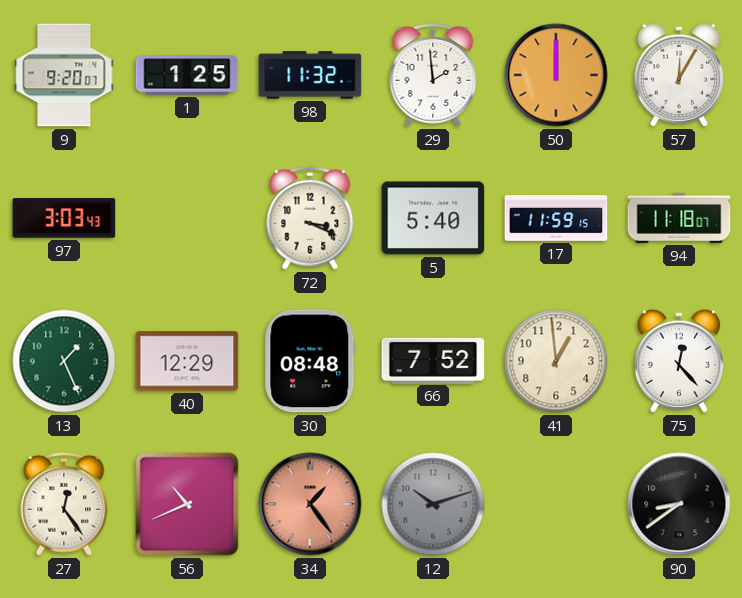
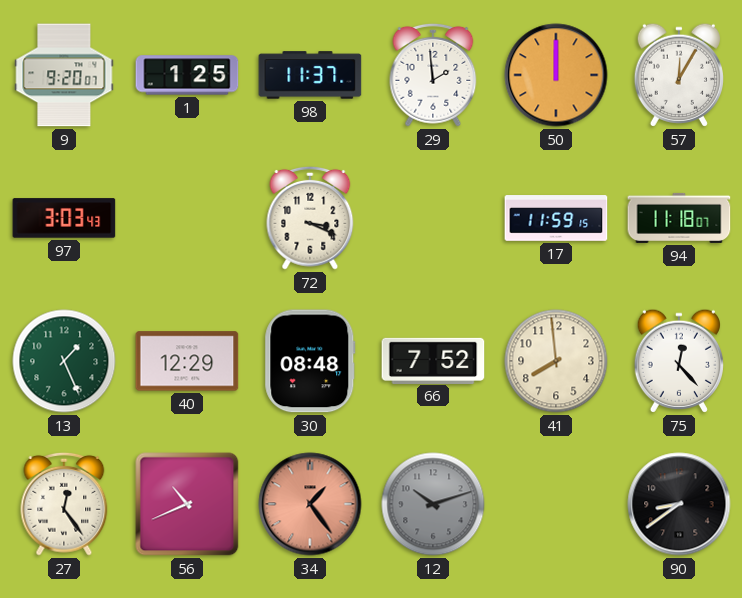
98: 11:32 -> 11:37
5: 5:40 -> none
41: 12:59 -> 7:59
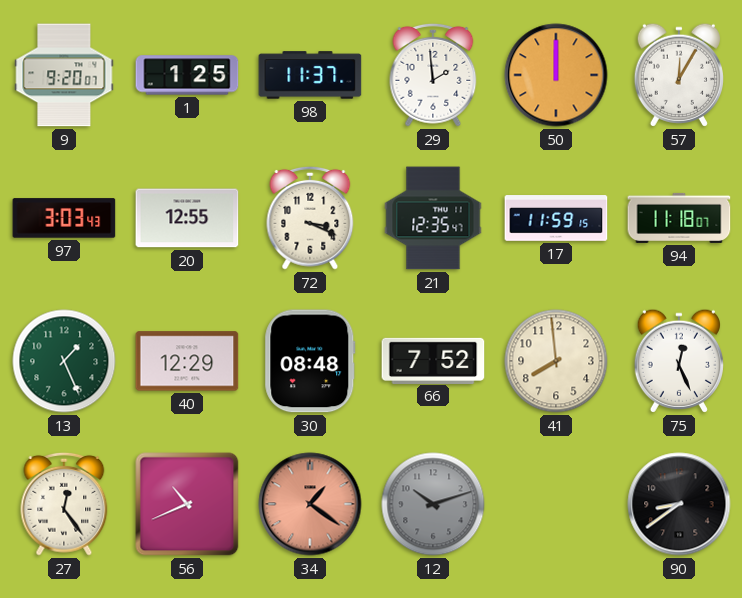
20: none -> 12:55
21: none -> 12:35
75: 12:23 -> 12:26
34: 1:24 -> 1:21
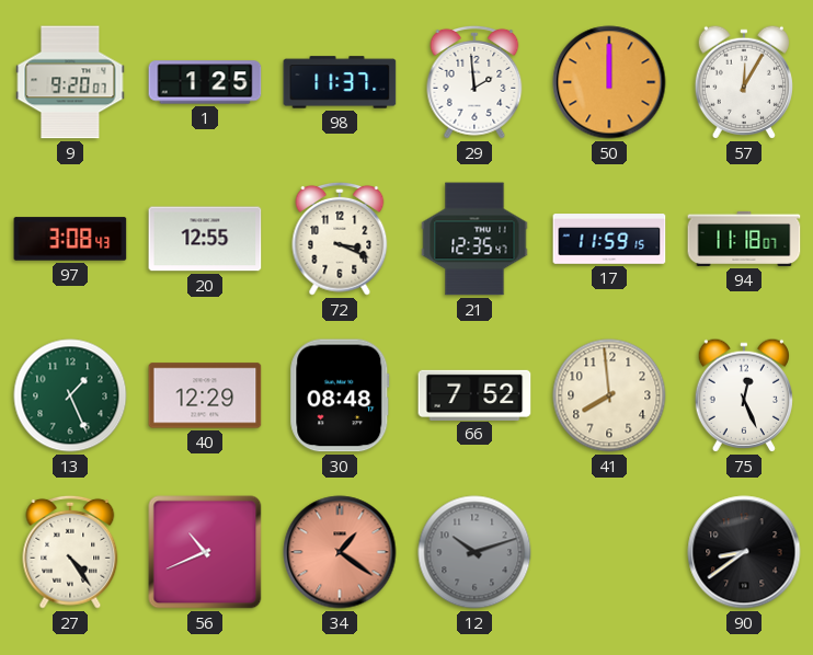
97: 3:03 -> 3:08
27: 12:24 -> 4:24
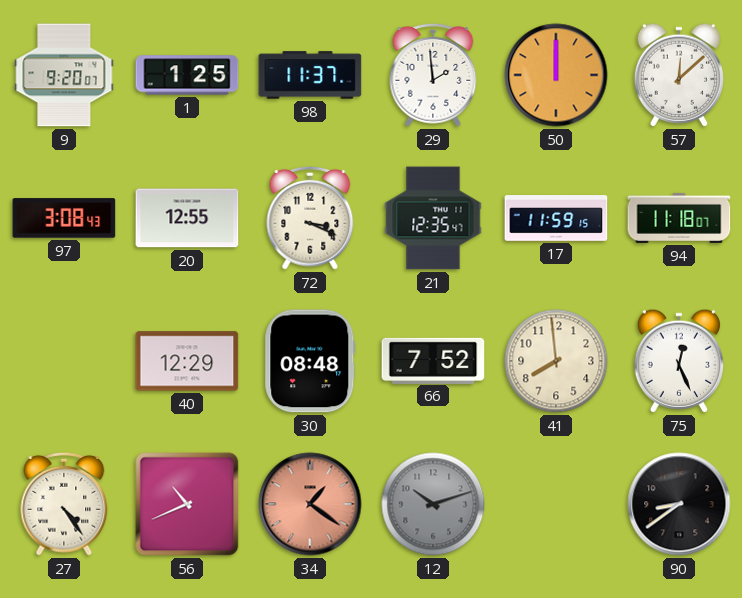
57: 12:05 -> 12:08
13: 1:26 -> none
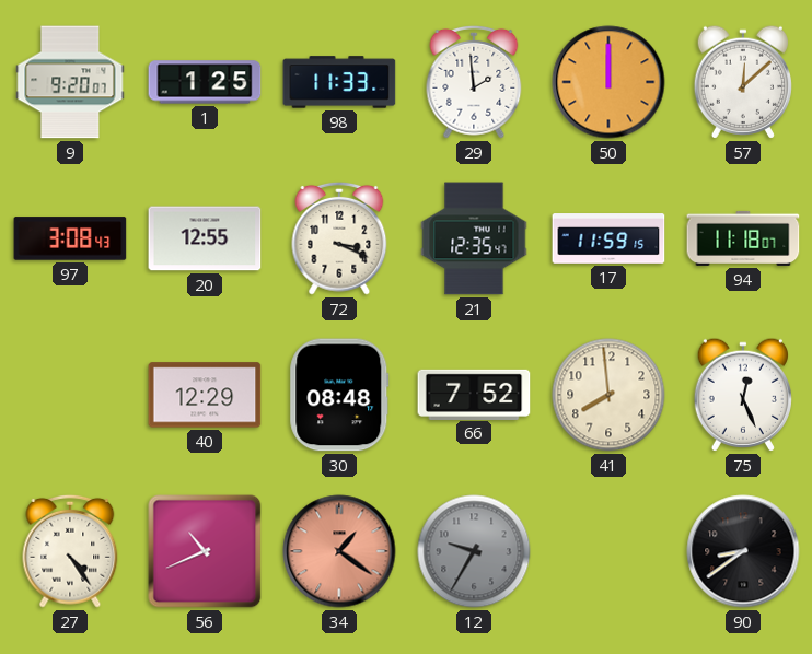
98: 11:37 -> 11:33
12: 10:12 -> 9:35
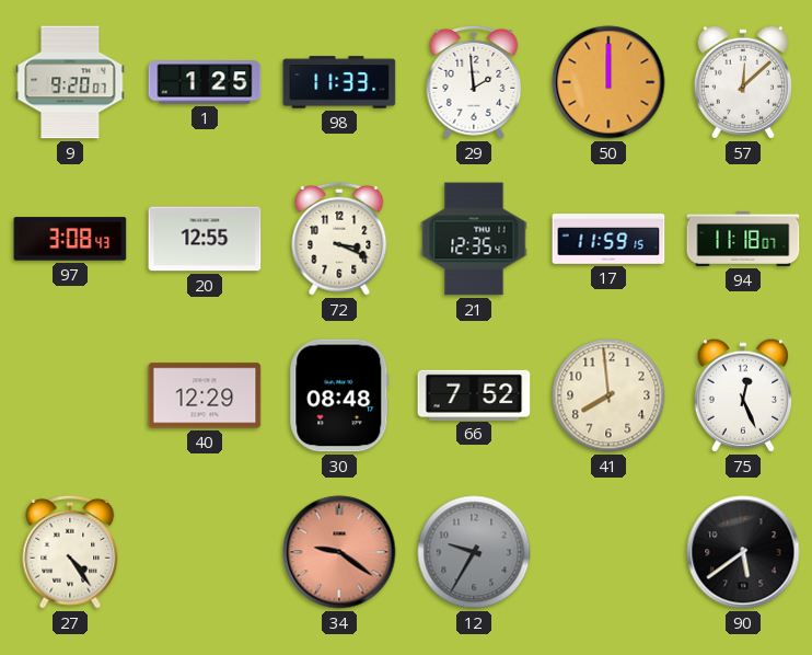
56: 10:41 -> none
34: 1:21 -> 9:21
90: 8:39 -> 5:39
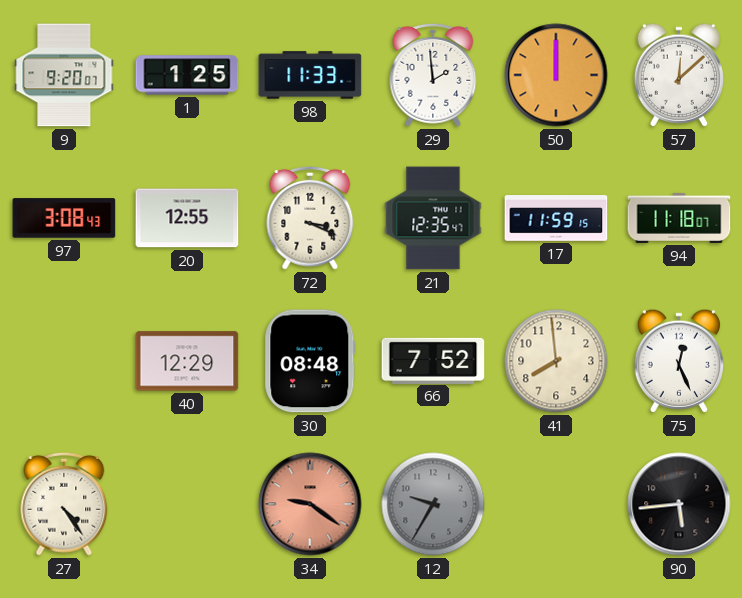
90: 5:39 -> 5:44
